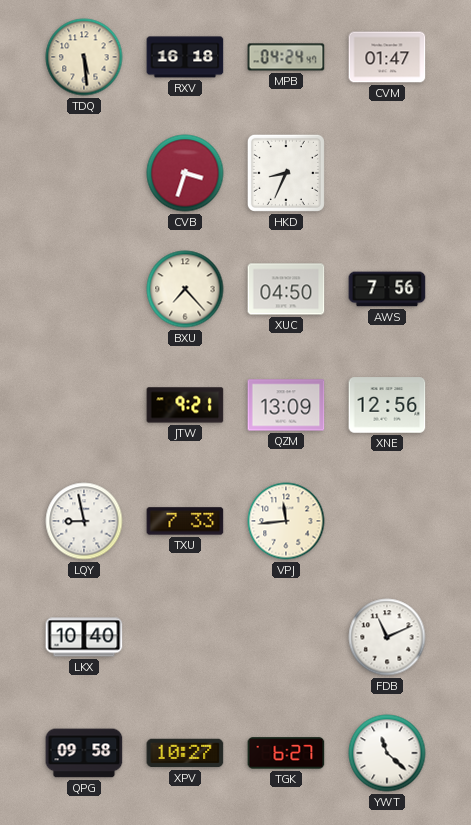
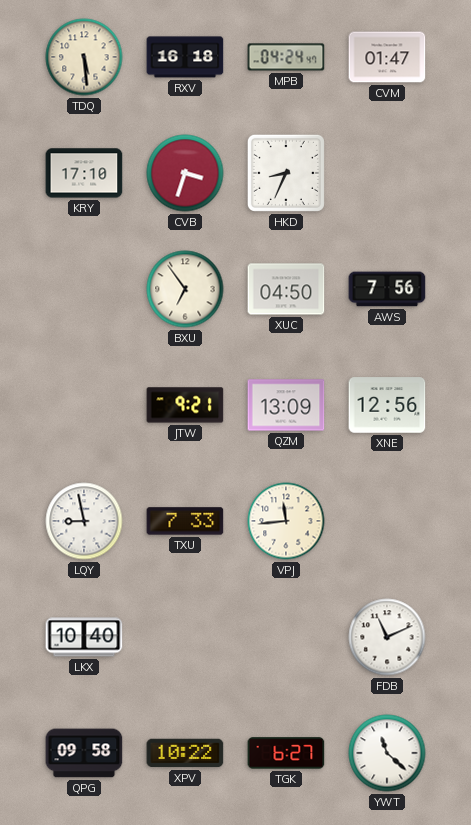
KRY: none -> 17:10
BXU: 7:23 -> 6:54
XPV: 10:27 -> 10:22
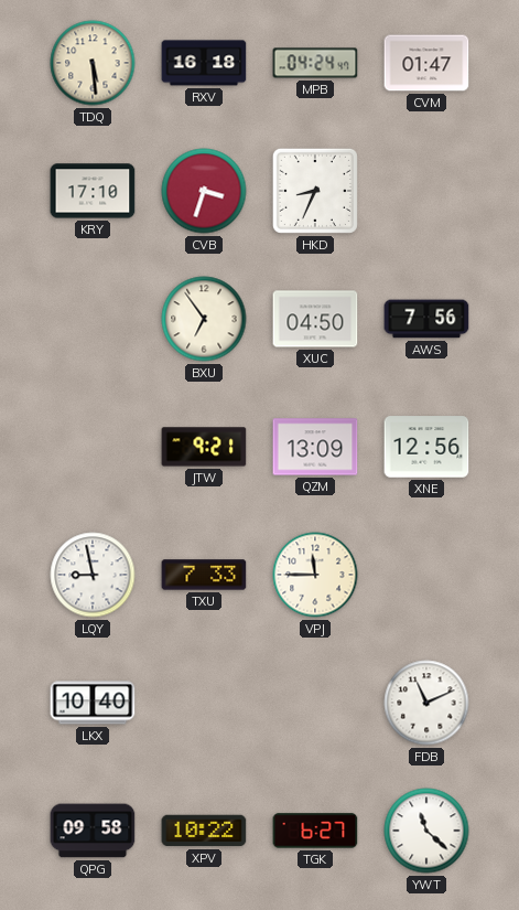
VPJ: 11:44 -> 11:45
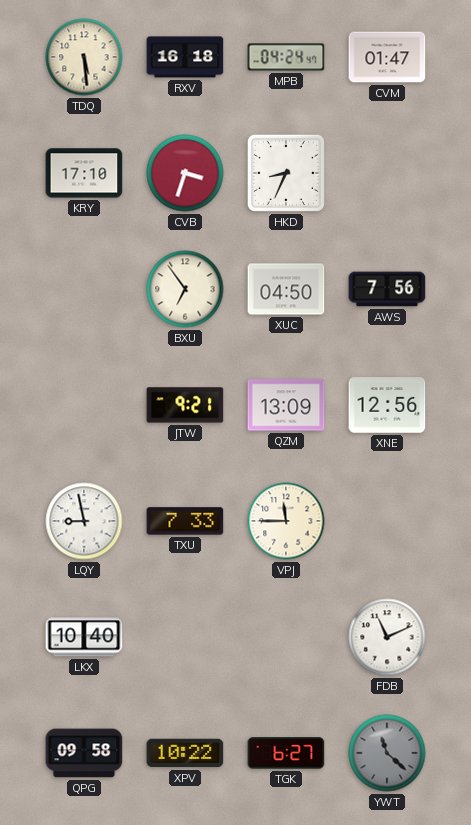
YWT dial: white -> grey
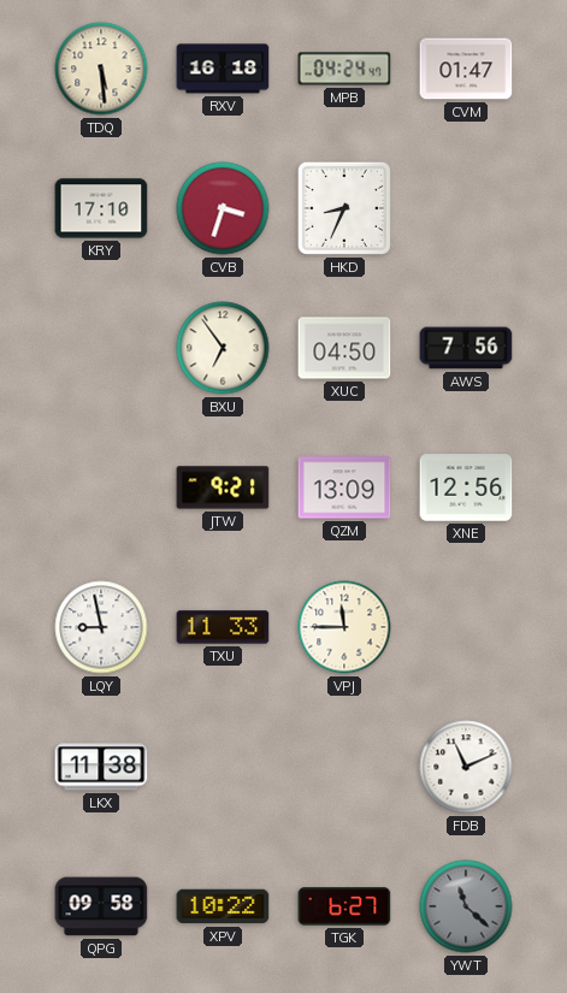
TXU: 7:33 -> 11:33
LKX: 10:40 -> 11:38
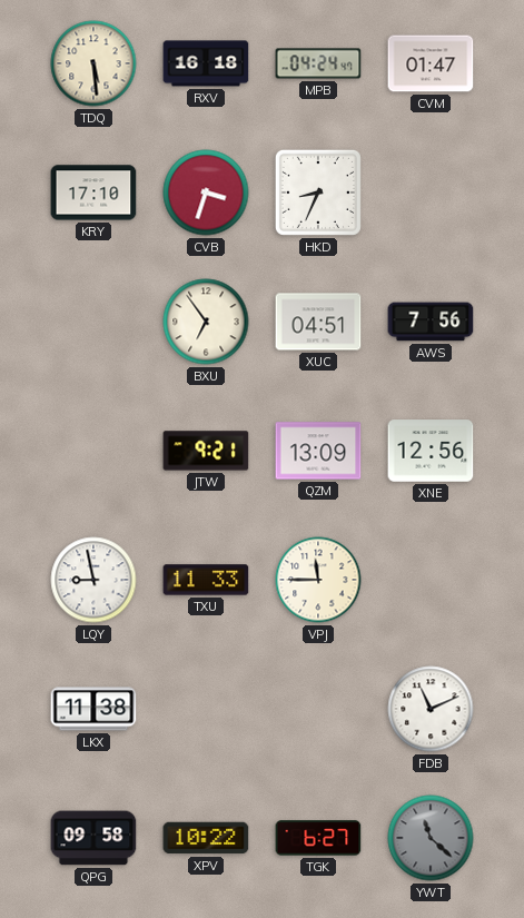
XUC: 04:50 -> 04:51
